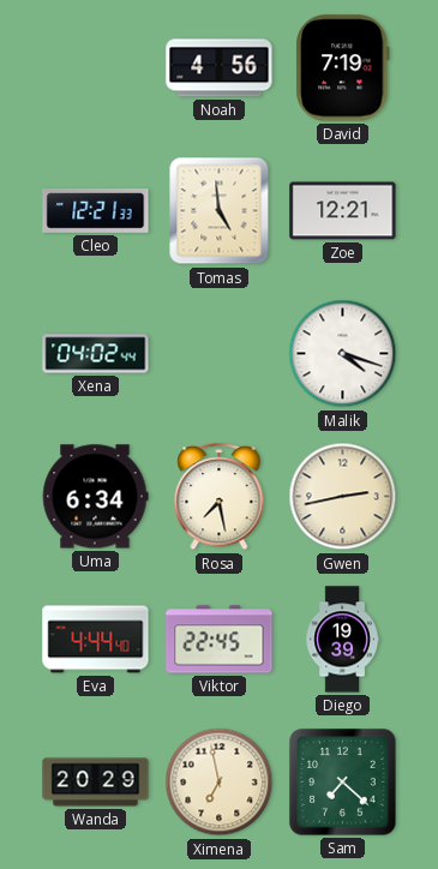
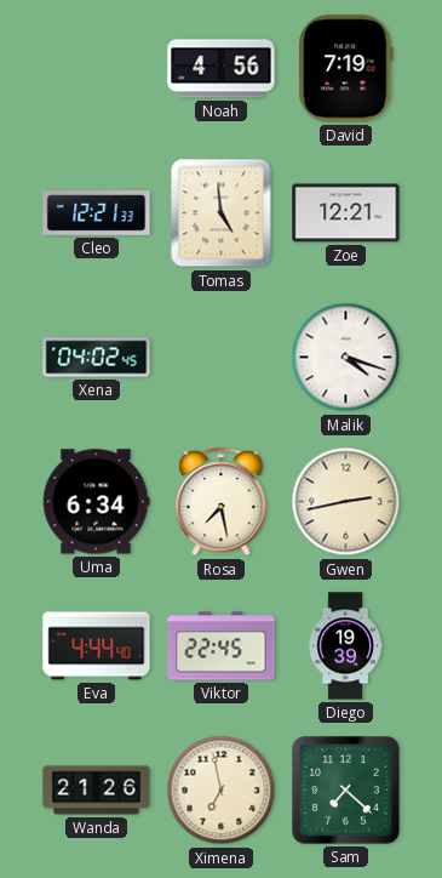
Xena: 04:02:44 -> 04:02:45
Wanda: 20:29 -> 21:26
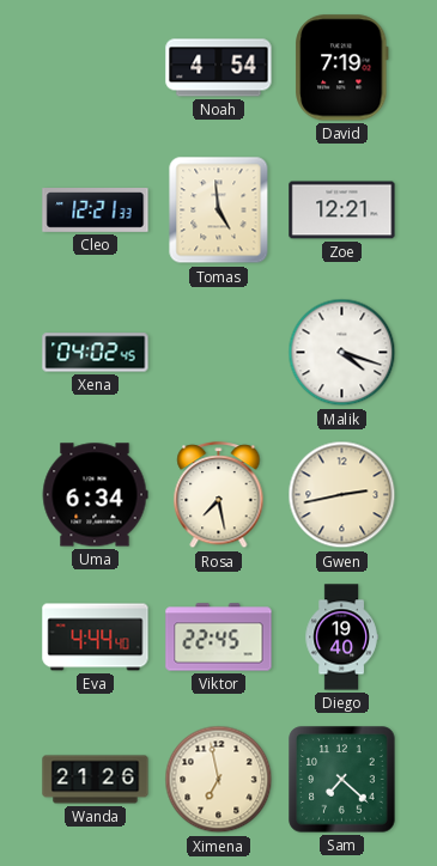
Noah: 4:56 -> 4:54
Diego: 19:39 -> 19:40
